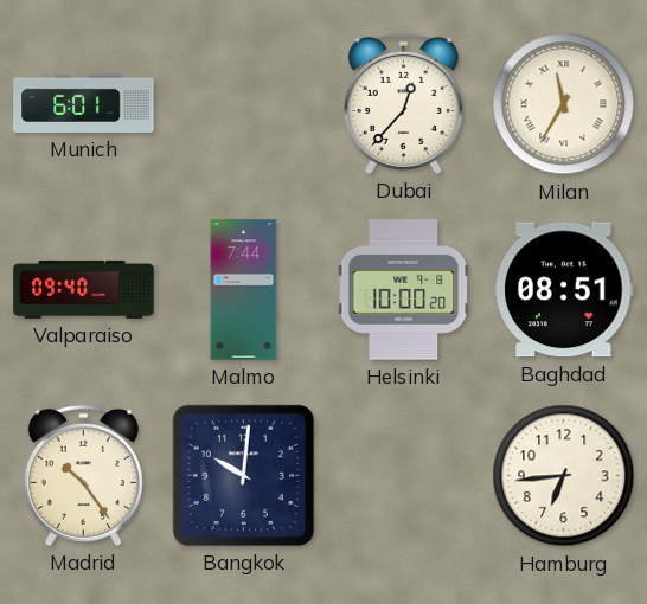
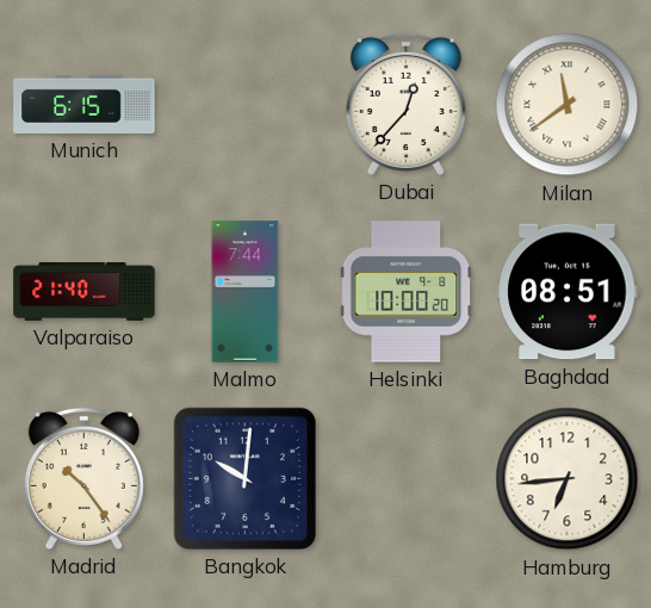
Munich: 6:01 -> 6:15
Milan: 11:35 -> 11:39
Valparaiso: 09:40 -> 21:40
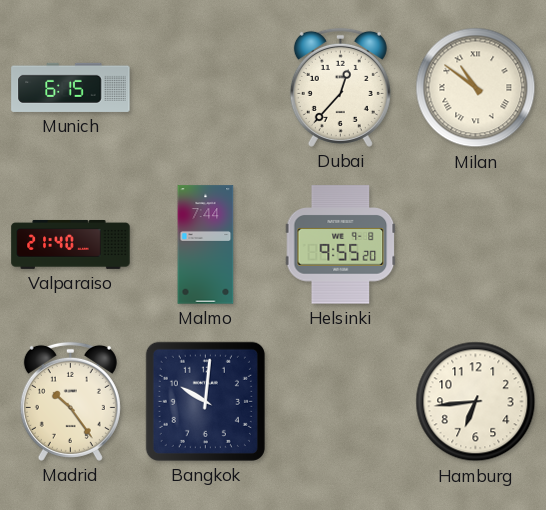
Milan: 11:39 -> 10:51
Helsinki: 10:00 -> 9:55
Baghdad: 08:51 -> none
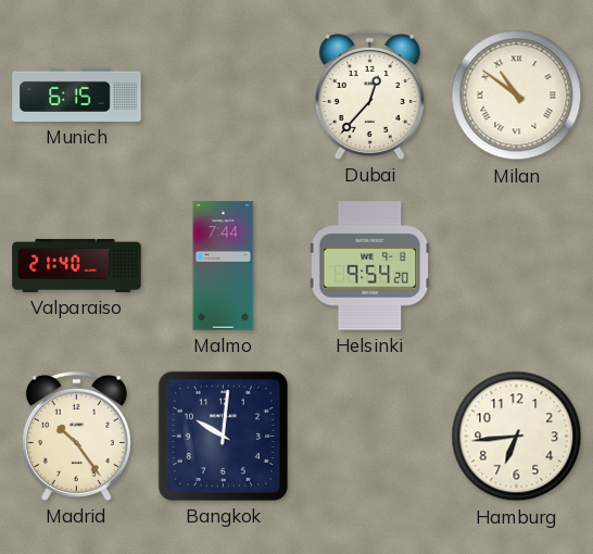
Helsinki: 9:55 -> 9:54
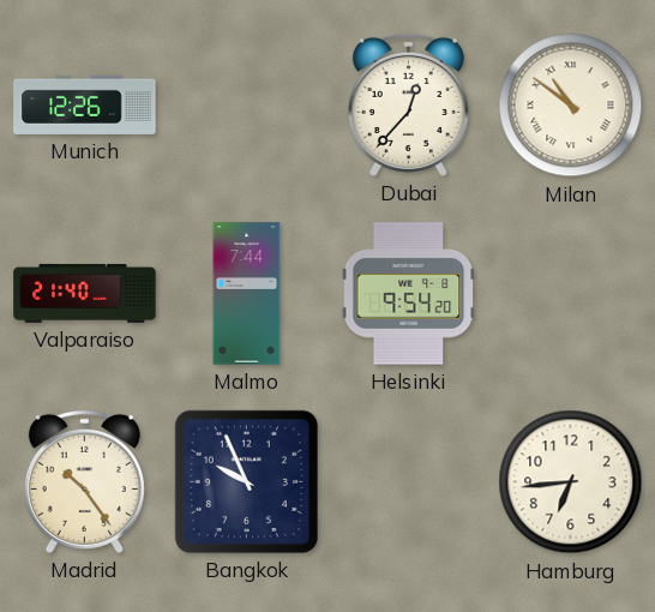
Munich: 6:15 -> 12:26
Bangkok: 10:01 -> 9:56
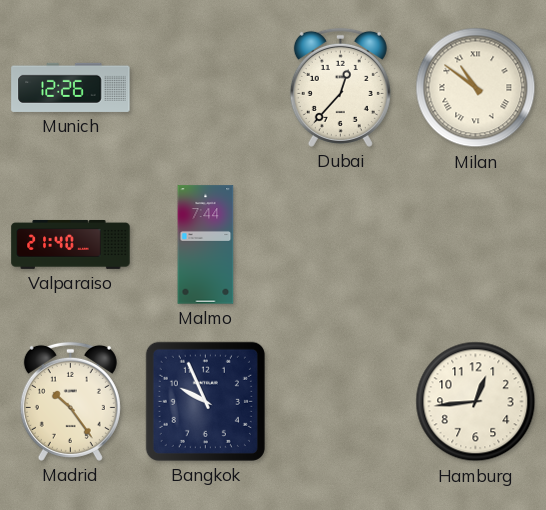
Helsinki: 9:54 -> none
Hamburg: 6:44 -> 12:44
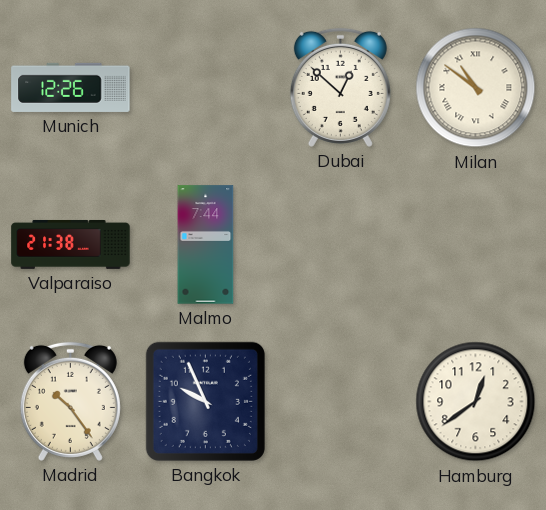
Dubai: 12:37 -> 12:52
Valparaiso: 21:40 -> 21:38
Hamburg: 12:44 -> 12:39
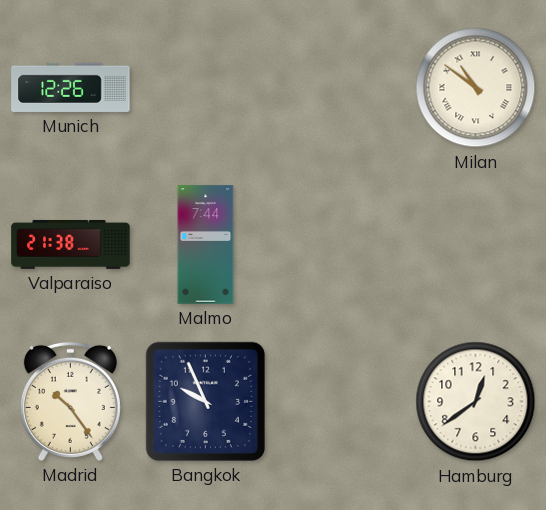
Dubai: 12:52 -> none
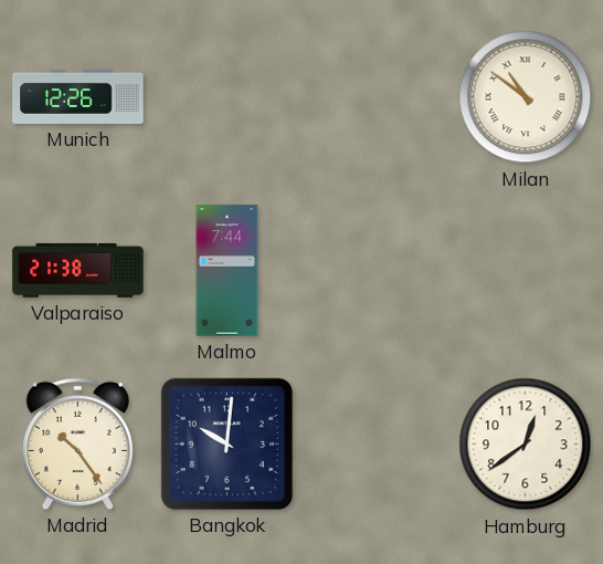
Bangkok: 9:56 -> 10:01
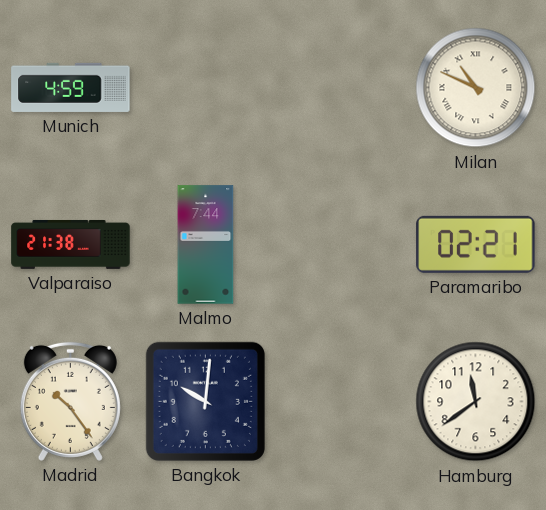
Munich: 12:26 -> 4:59
Milan: 10:51 -> 10:49
Paramaribo: none -> 02:21
Hamburg: 12:39 -> 11:39
